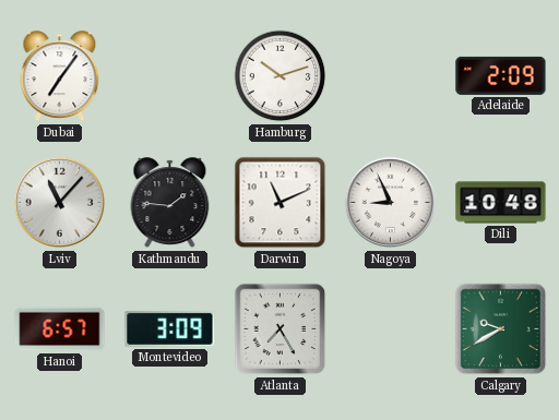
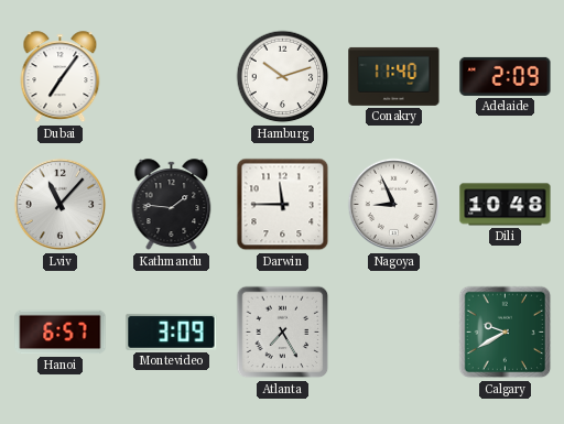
Conakry: none -> 11:40
Darwin: 11:11 -> 11:45
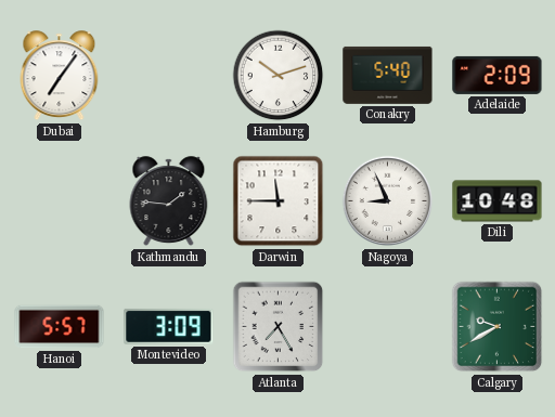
Conakry: 11:40 -> 5:40
Lviv: 11:07 -> none
Hanoi: 6:57 -> 5:57
